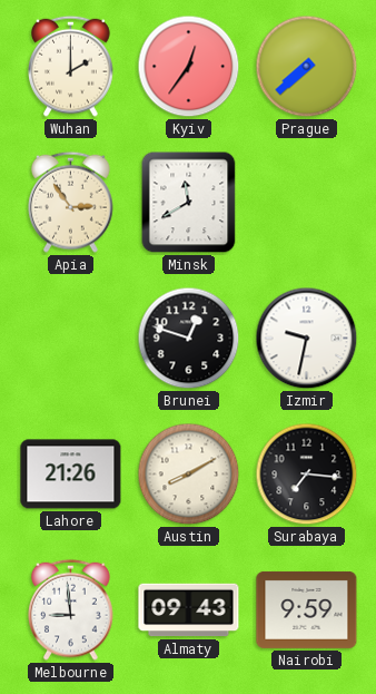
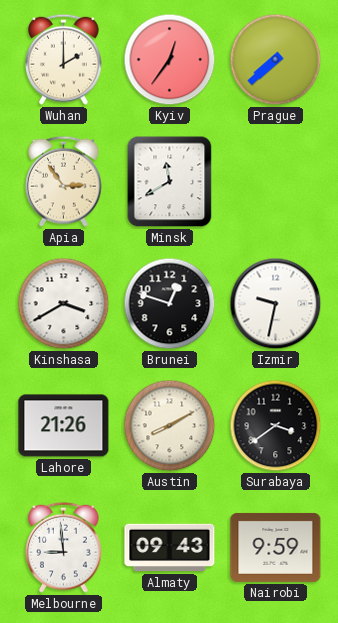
Kinshasa: none -> 3:40
Surabaya: 7:16 -> 3:39
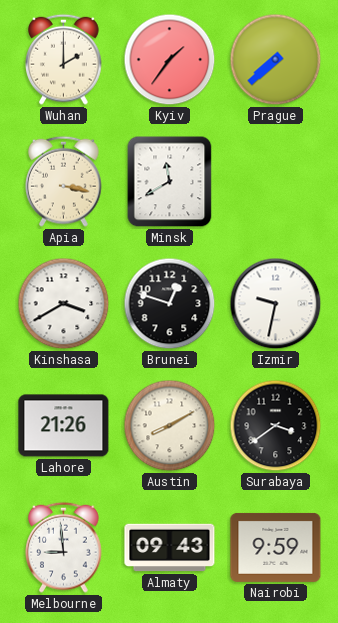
Kyiv: 12:36 -> 1:36
Apia: 2:54 -> 3:17
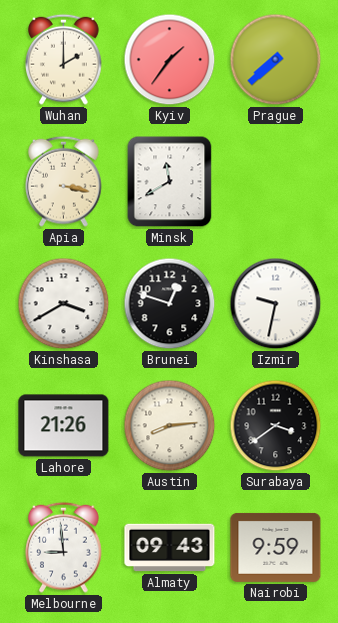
Austin: 8:10 -> 8:14
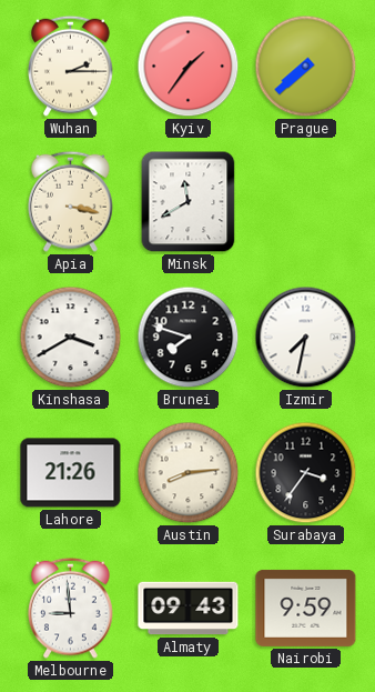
Wuhan: 2:00 -> 2:15
Brunei: 12:48 -> 7:48
Izmir: 9:32 -> 7:32
Surabaya: 3:39 -> 3:36
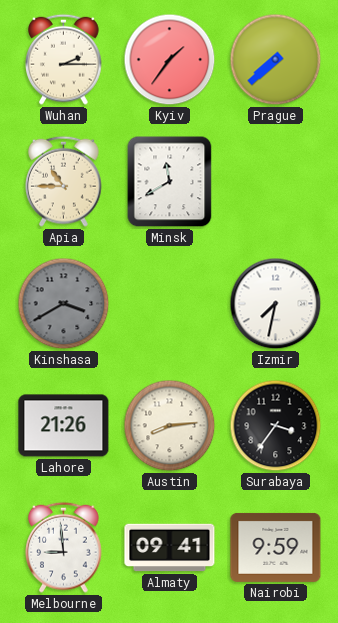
Apia: 3:17 -> 10:45
Kinshasa dial: white -> grey
Brunei: 7:48 -> none
Almaty: 09:43 -> 09:41
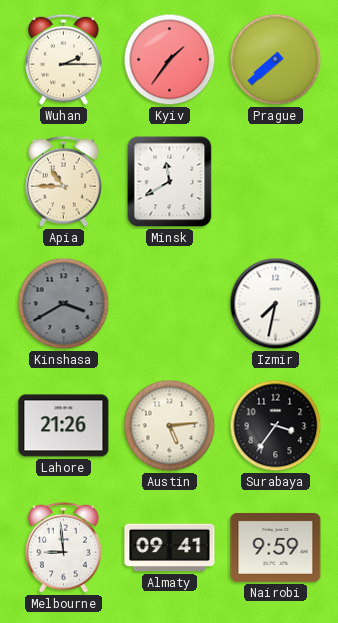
Austin: 8:14 -> 5:14
